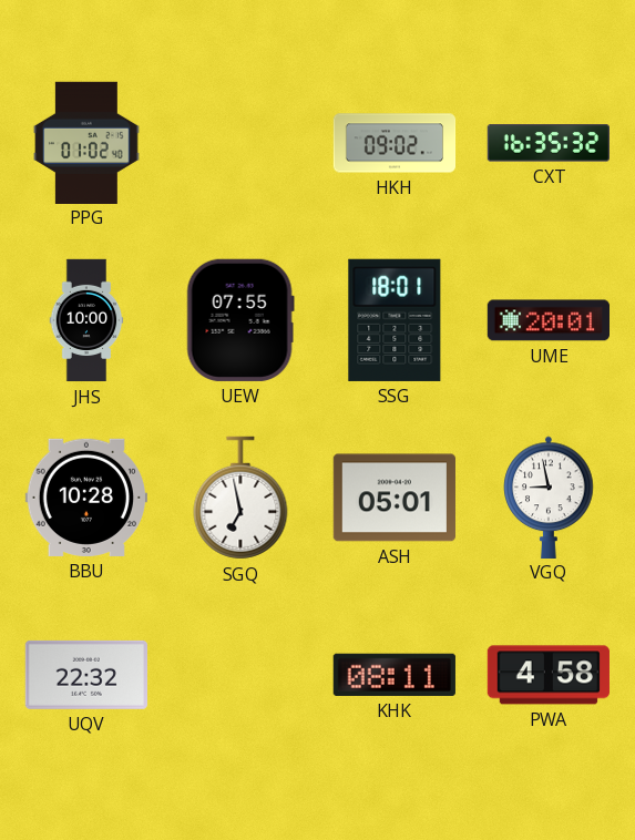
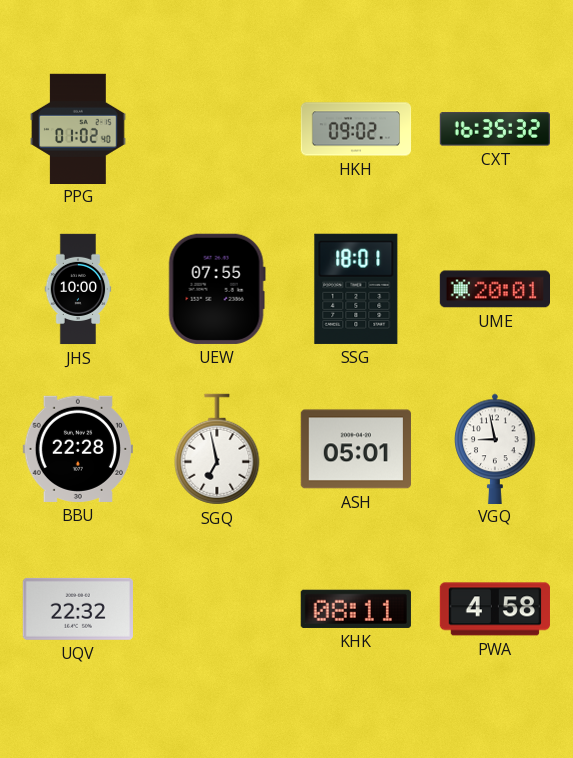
BBU: 10:28 -> 22:28
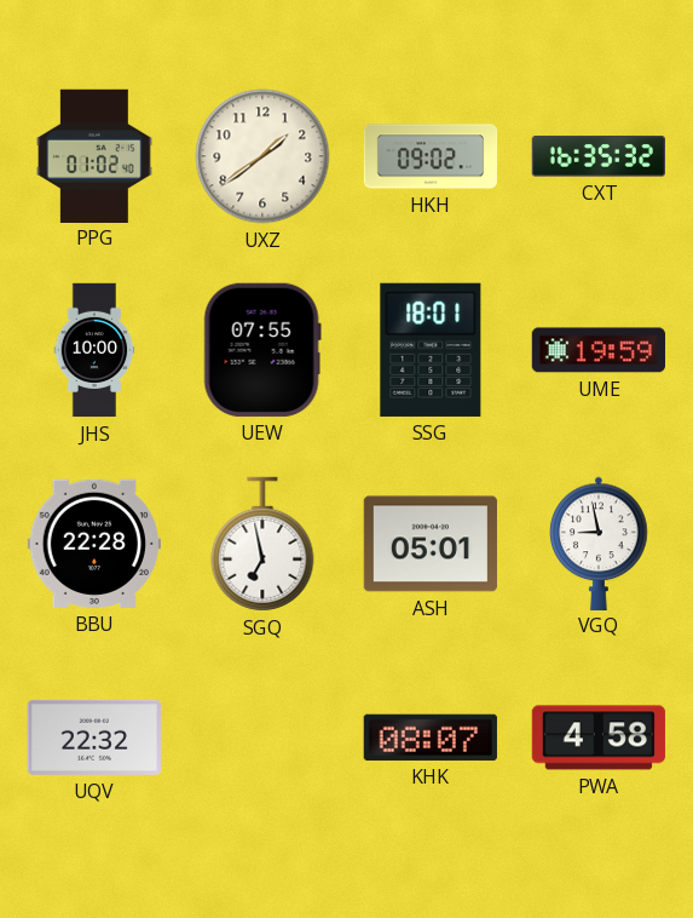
UXZ: none -> 1:39
UME: 20:01 -> 19:59
KHK: 08:11 -> 08:07
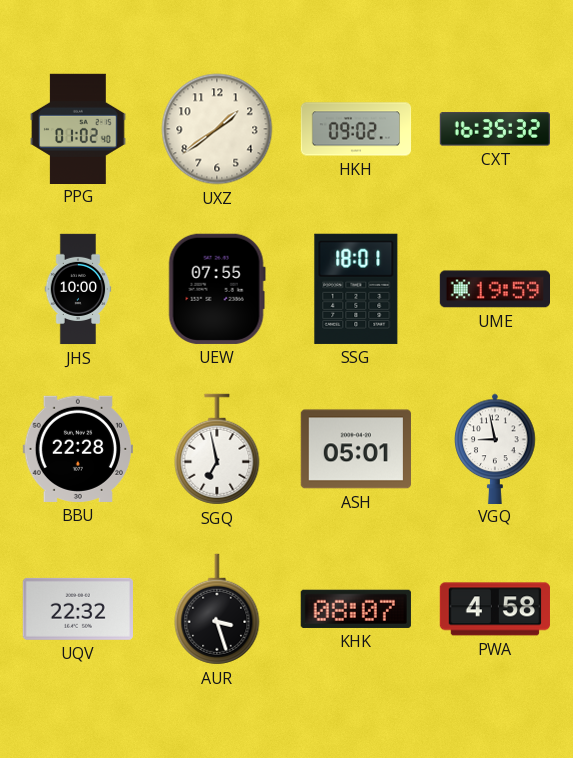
AUR: none -> 3:27
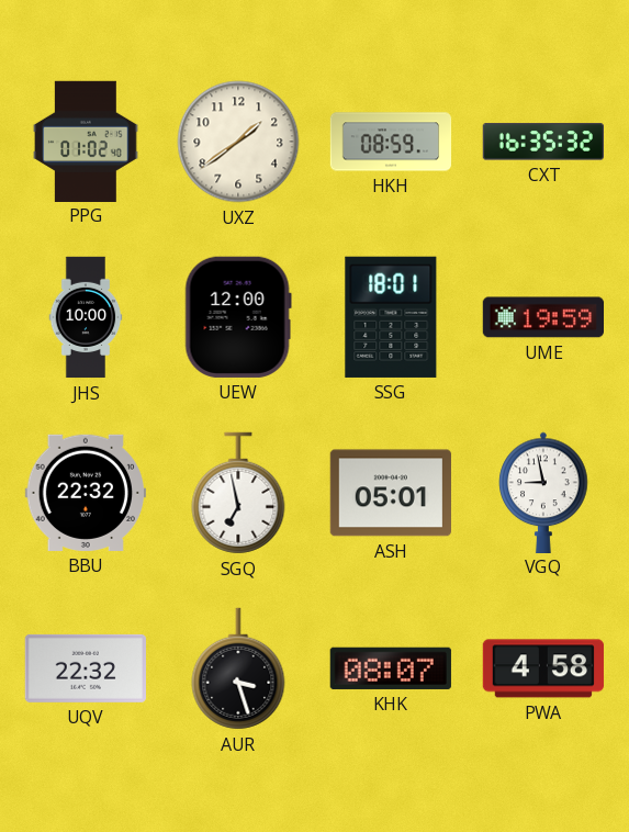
HKH: 09:02 -> 08:59
UEW: 07:55 -> 12:00
BBU: 22:28 -> 22:32
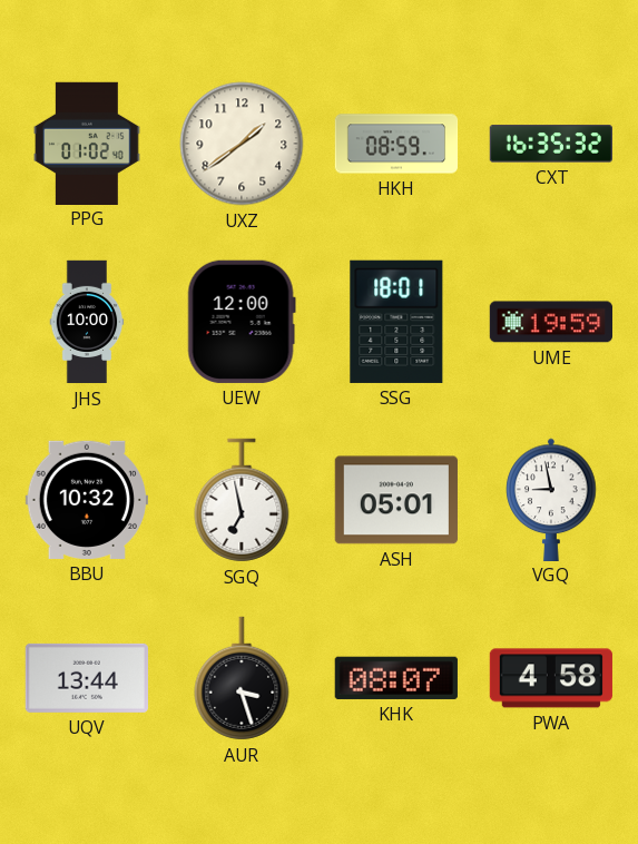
BBU: 22:32 -> 10:32
UQV: 22:32 -> 13:44
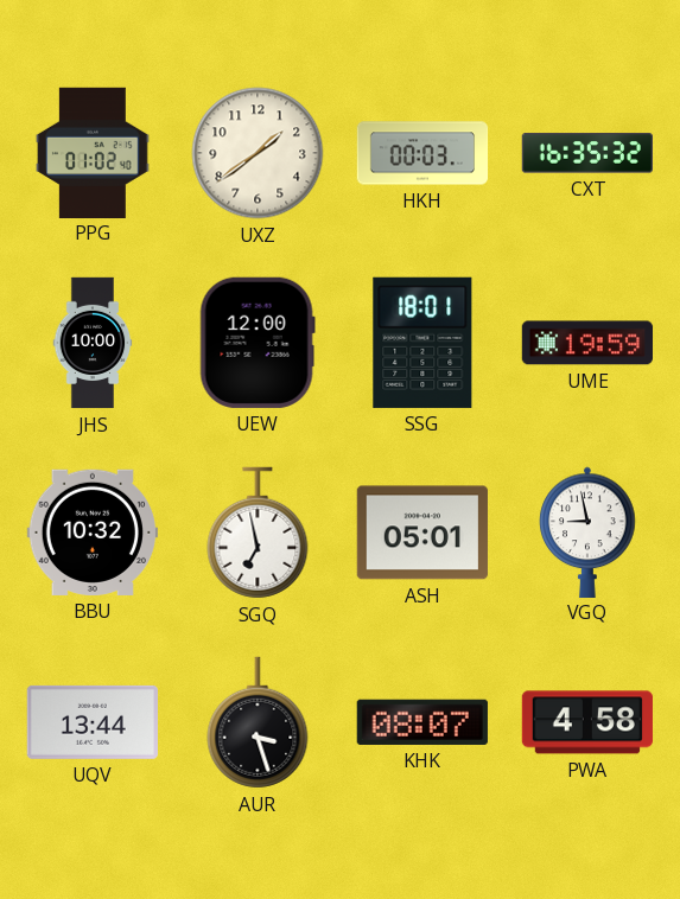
HKH: 08:59 -> 00:03
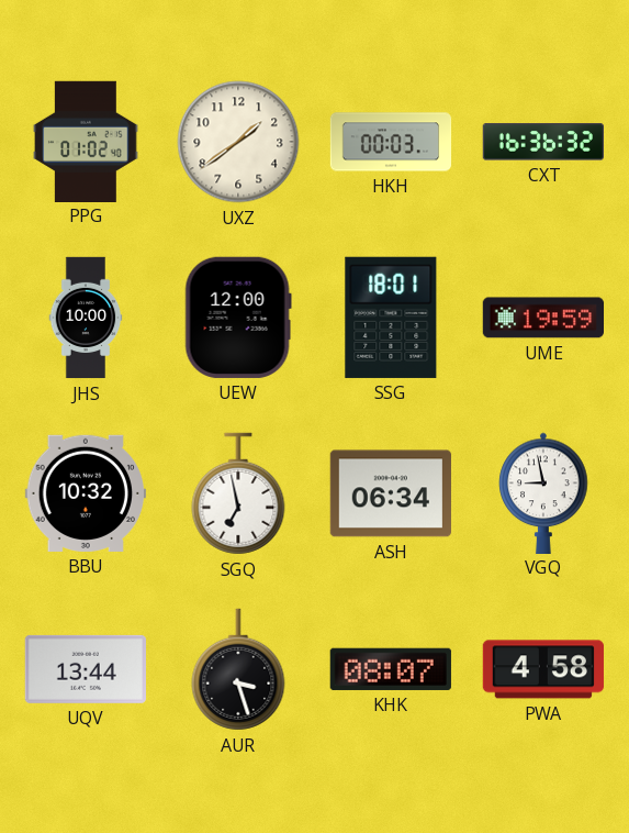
CXT: 16:35 -> 16:36
ASH: 05:01 -> 06:34
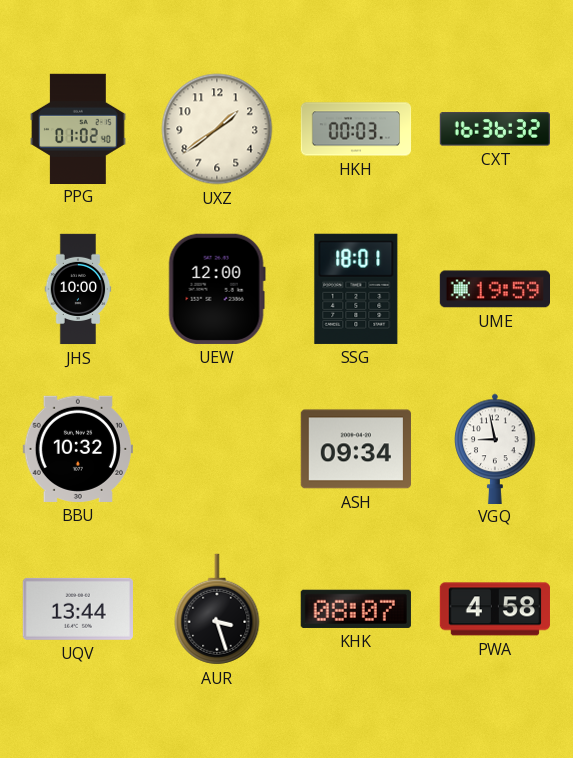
SGQ: 6:58 -> none
ASH: 06:34 -> 09:34
